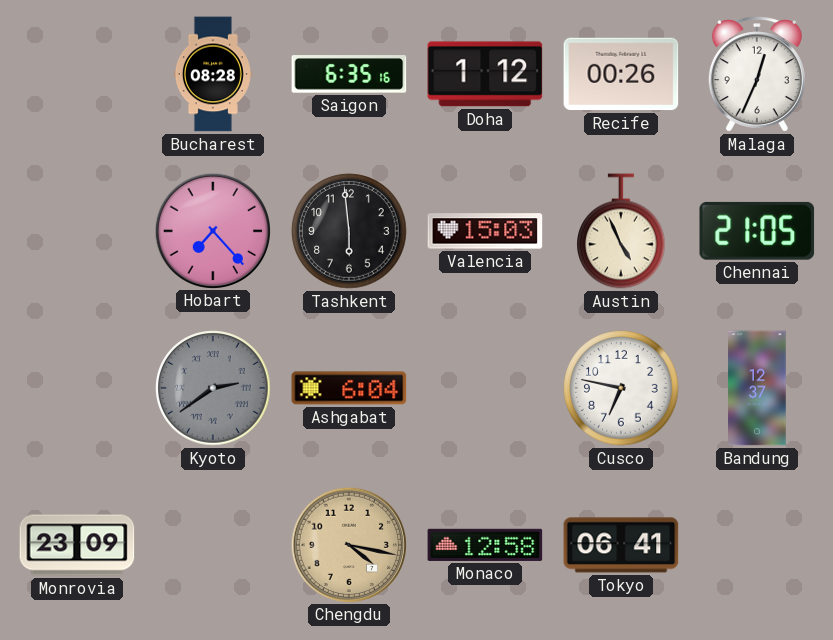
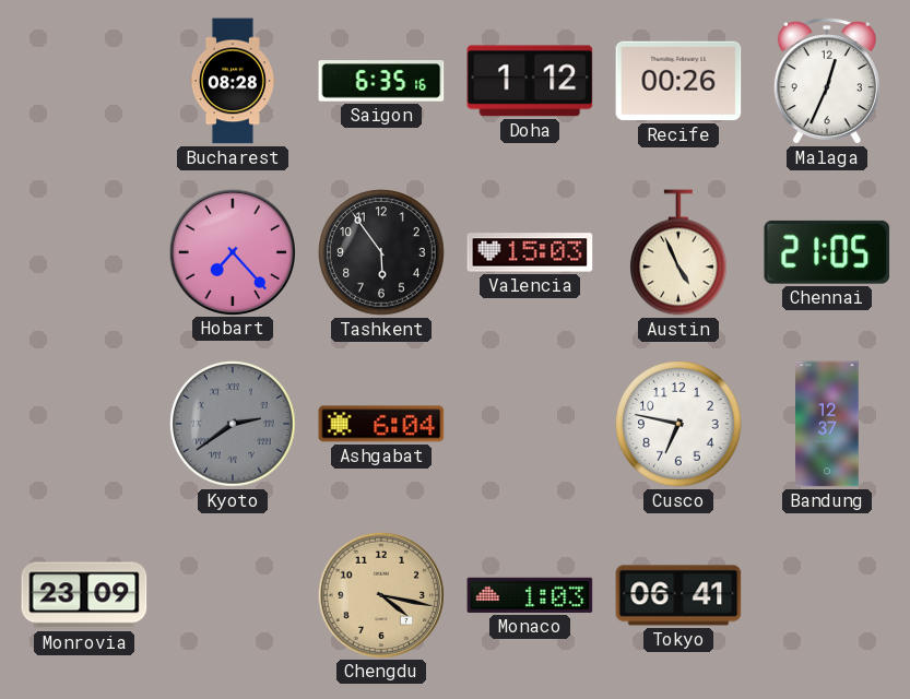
Tashkent: 5:59 -> 5:54
Monaco: 12:58 -> 1:03
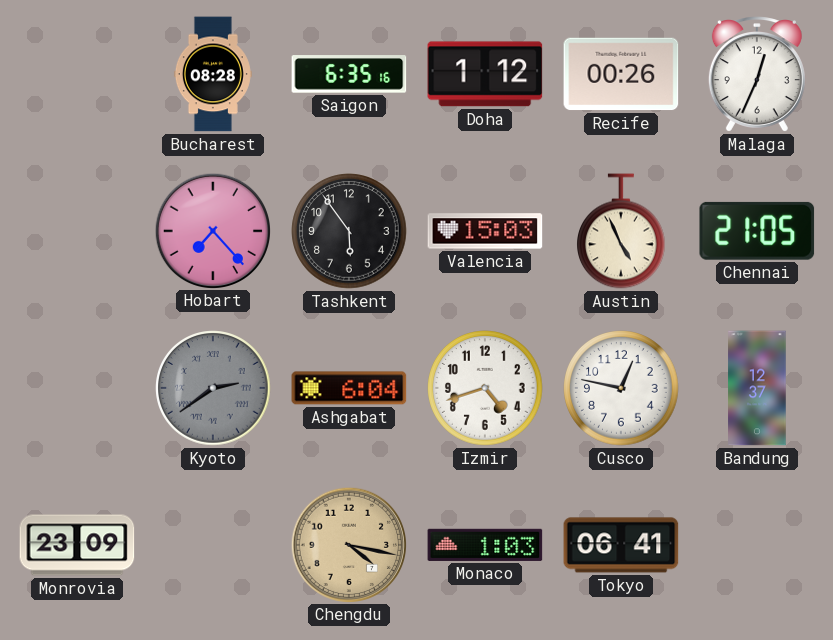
Izmir: none -> 4:42
Cusco: 6:47 -> 12:47
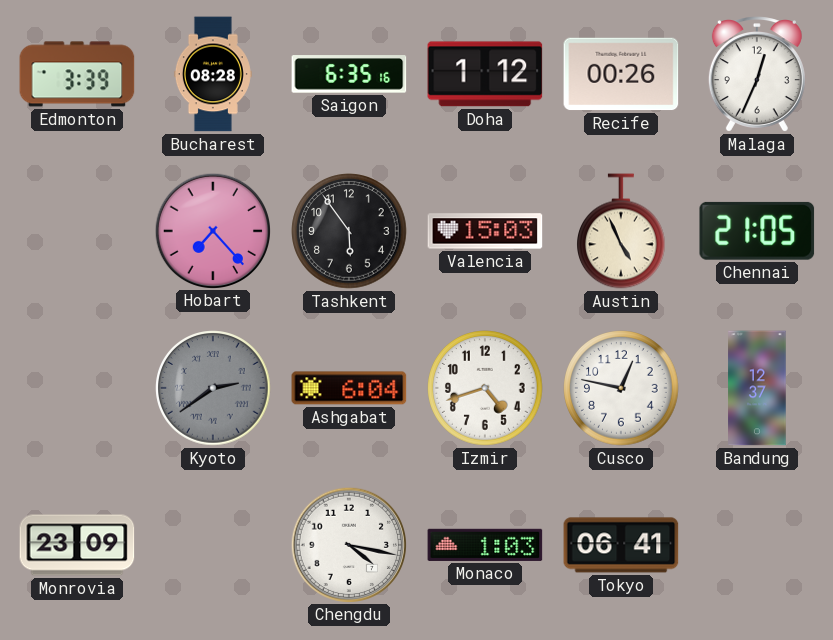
Edmonton: none -> 3:39
Chengdu dial: champagne -> white
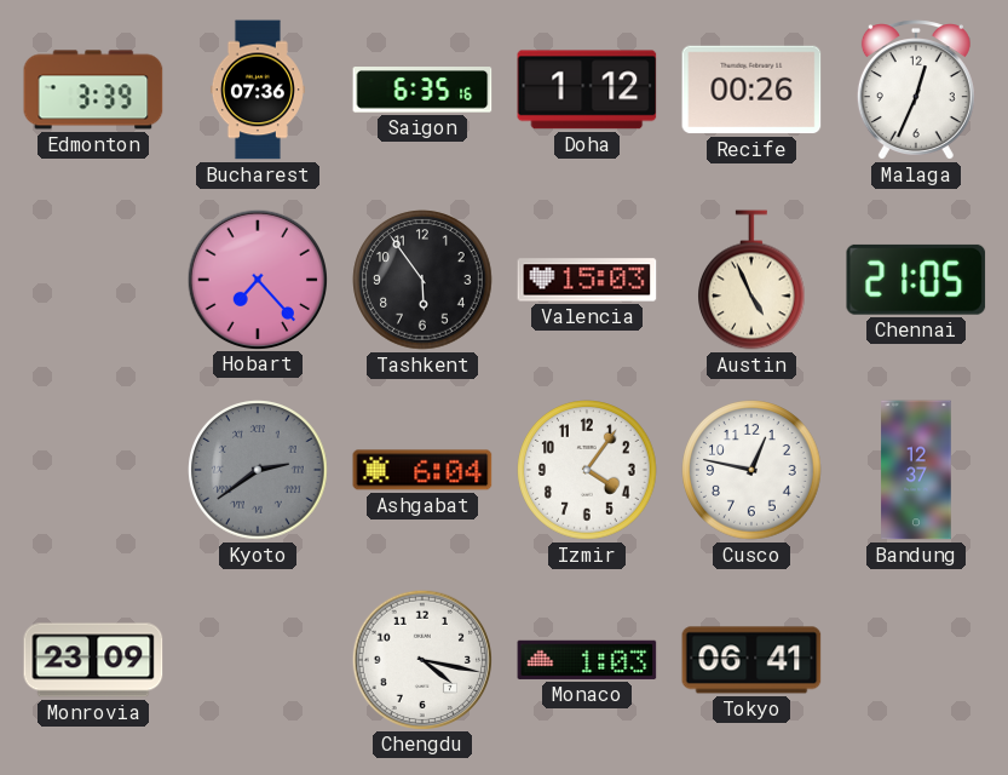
Bucharest: 08:28 -> 07:36
Izmir: 4:42 -> 4:06
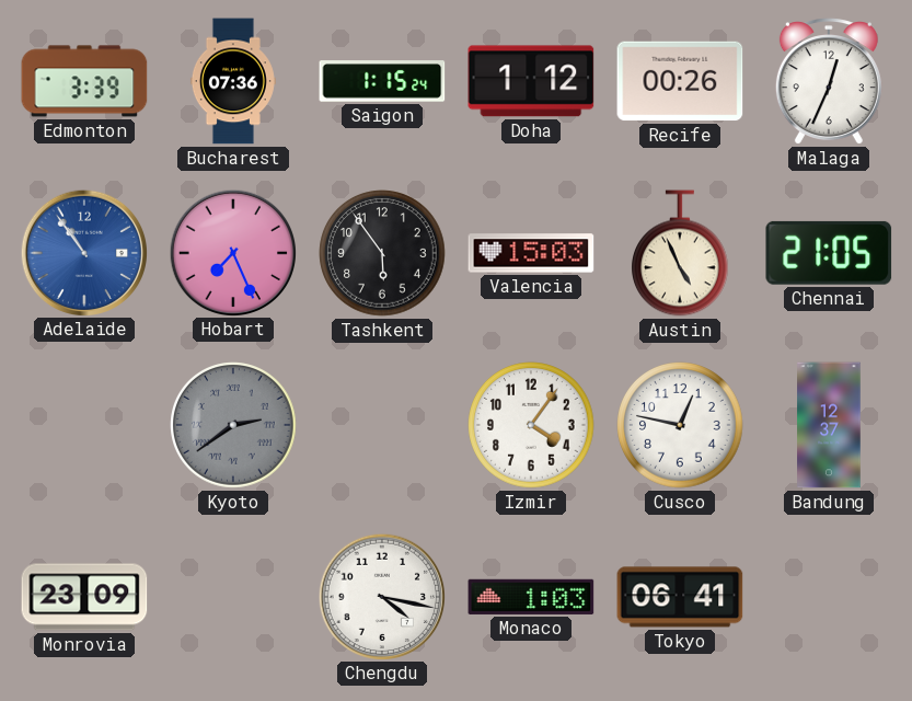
Saigon: 6:35 -> 1:15
Adelaide: none -> 10:54
Hobart: 7:23 -> 7:26
Ashgabat: 6:04 -> none
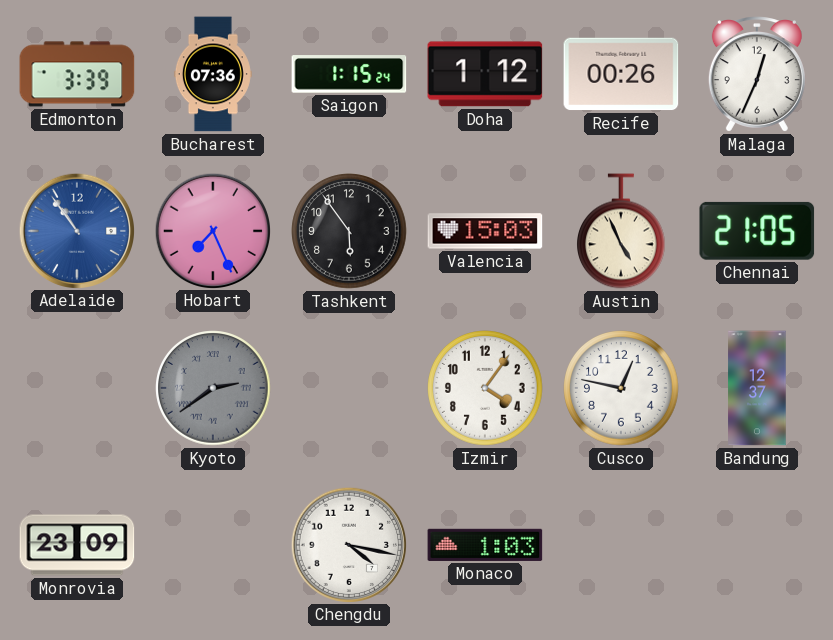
Tokyo: 06:41 -> none
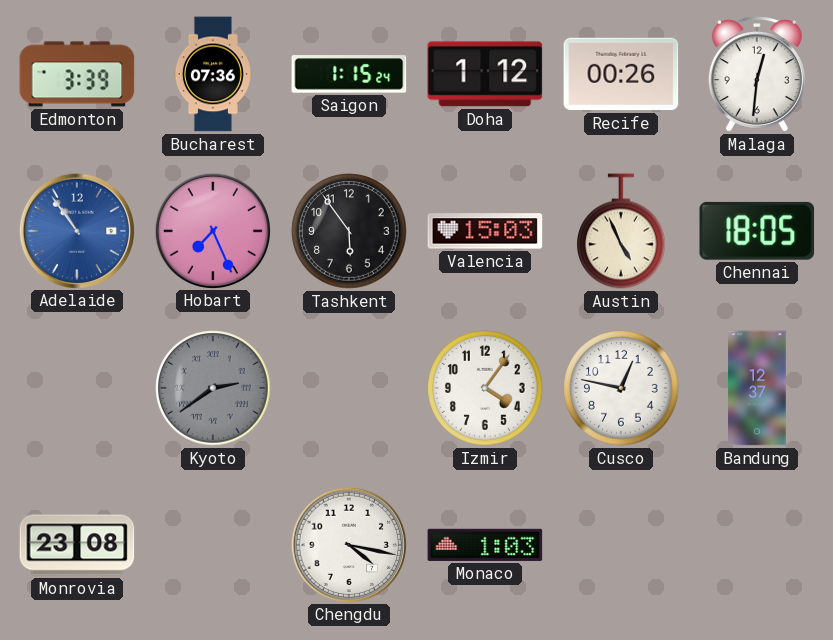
Malaga: 12:34 -> 12:31
Chennai: 21:05 -> 18:05
Monrovia: 23:09 -> 23:08
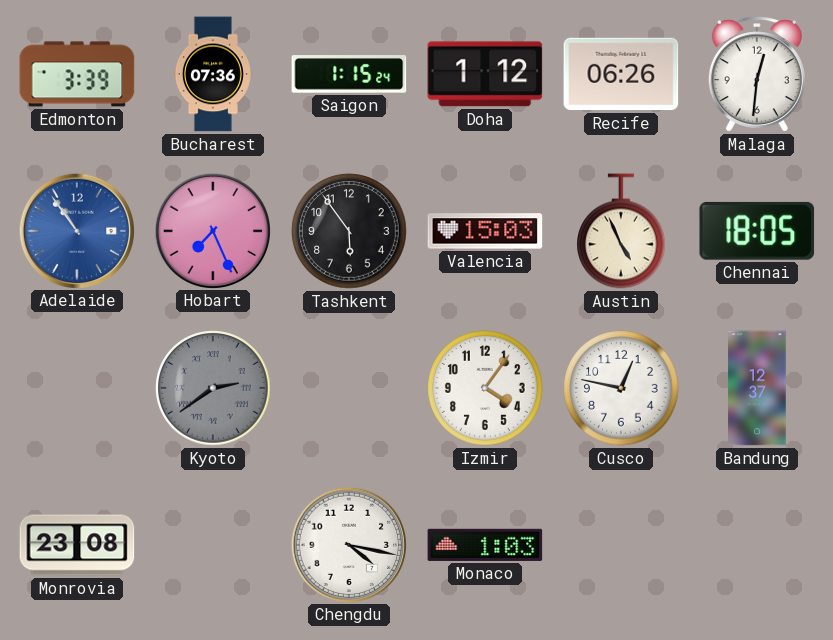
Recife: 00:26 -> 06:26
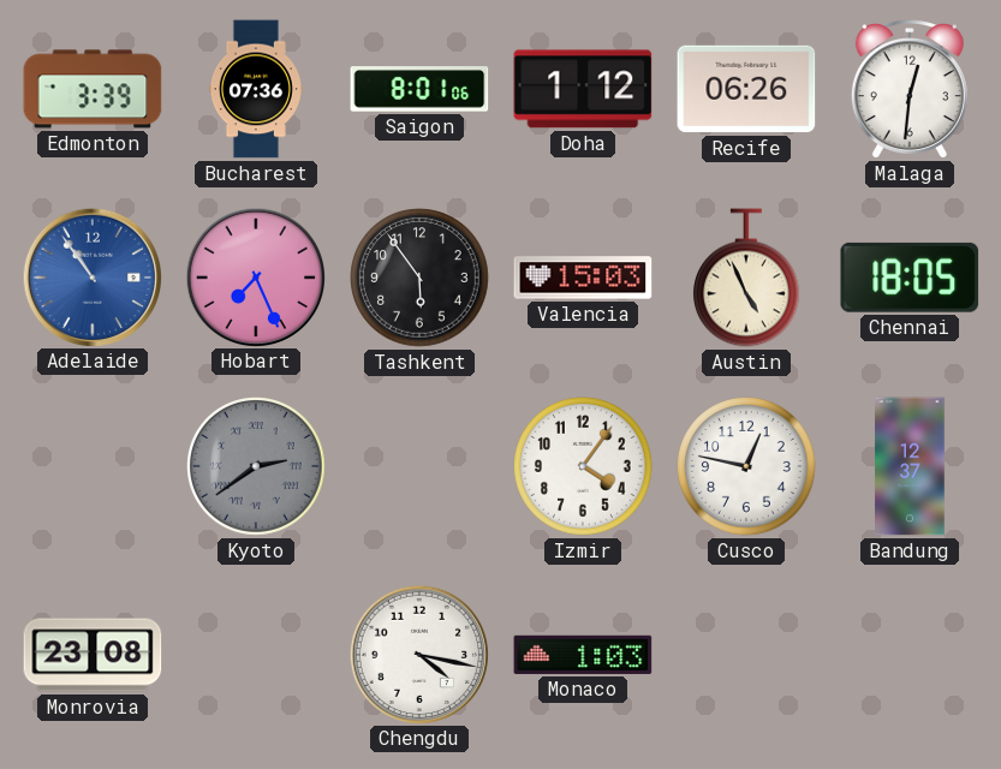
Saigon: 1:15 -> 8:01
